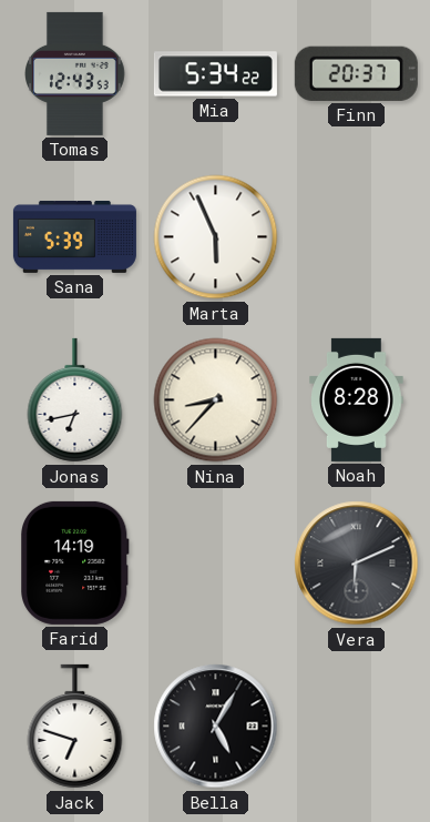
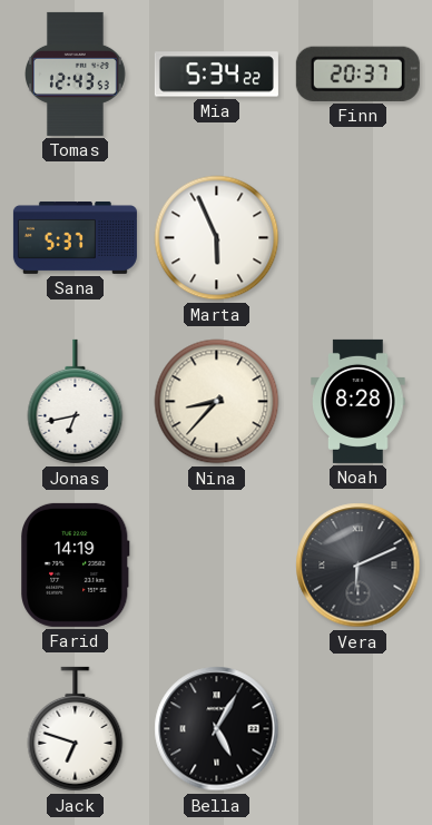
Sana: 5:39 -> 5:37
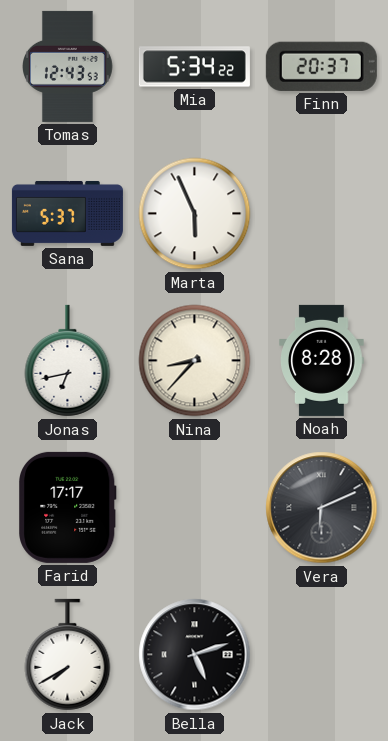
Farid: 14:19 -> 17:17
Jack: 6:48 -> 7:40
Bella: 5:05 -> 5:12
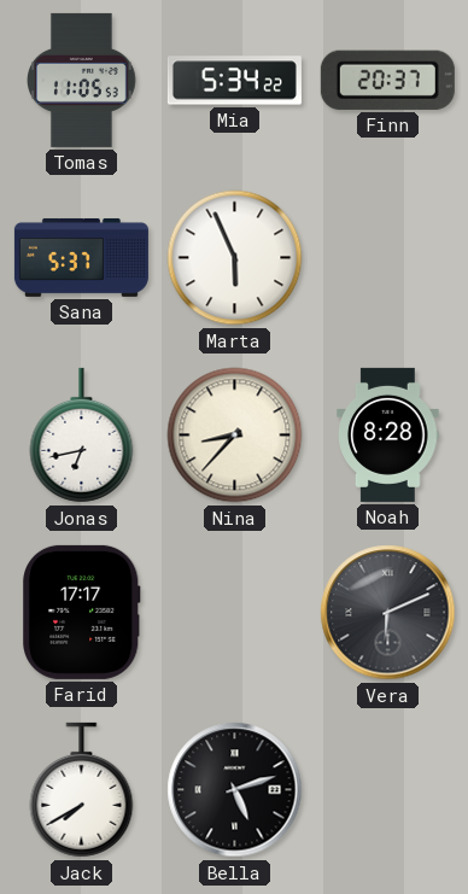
Tomas: 12:43 -> 11:05
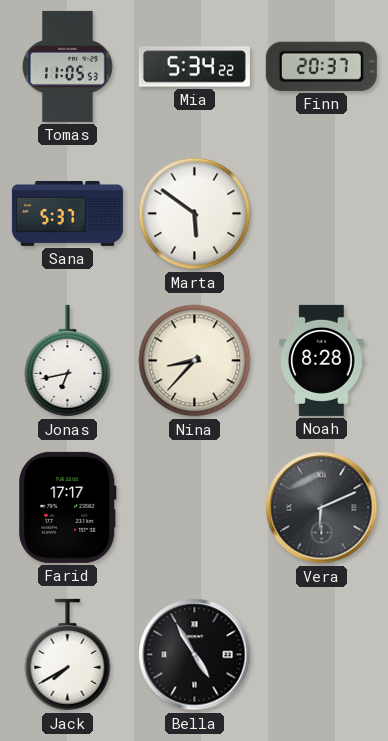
Marta: 5:56 -> 5:51
Bella: 5:12 -> 4:55
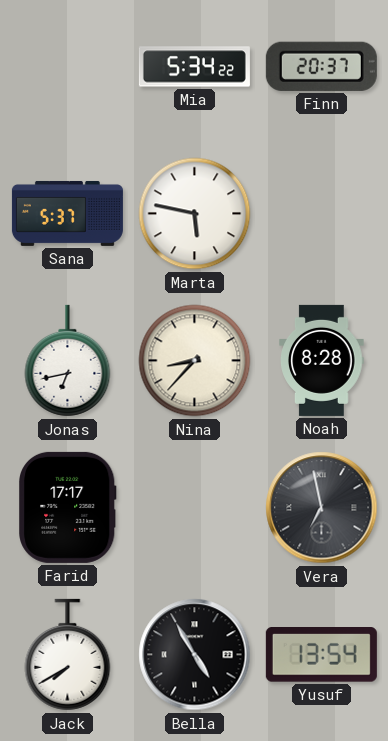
Tomas: 11:05 -> none
Marta: 5:51 -> 5:47
Vera: 6:11 -> 6:58
Yusuf: none -> 13:54
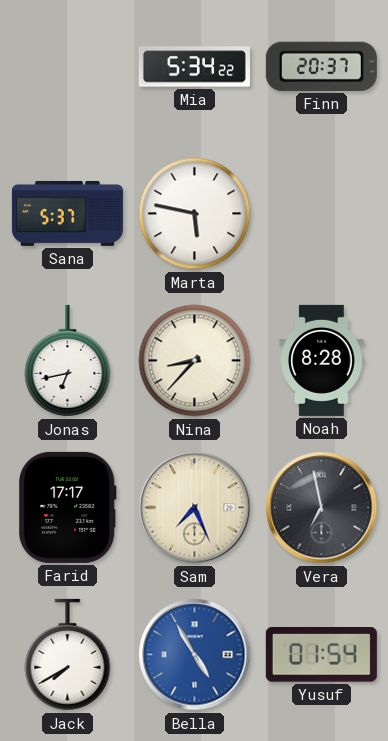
Sam: none -> 7:26
Bella dial: black -> blue
Yusuf: 13:54 -> 01:54
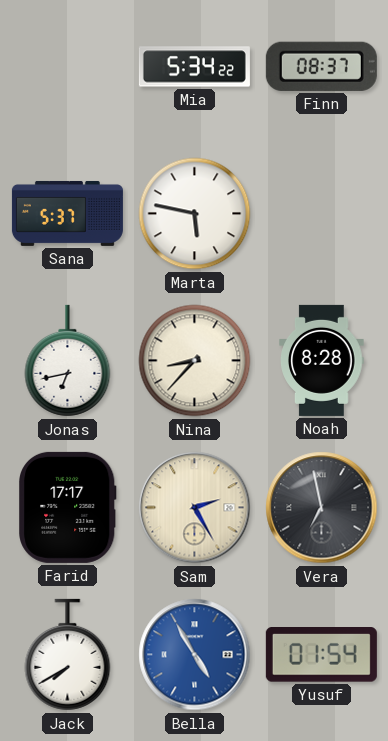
Finn: 20:37 -> 08:37
Sam: 7:26 -> 2:25
